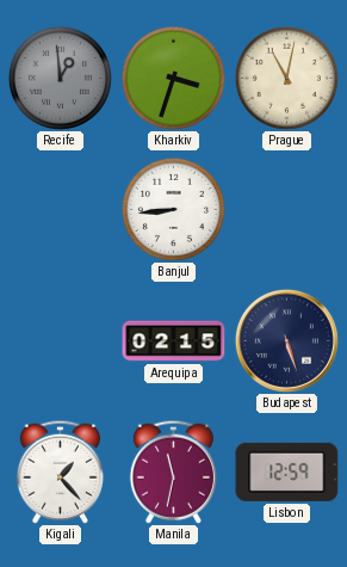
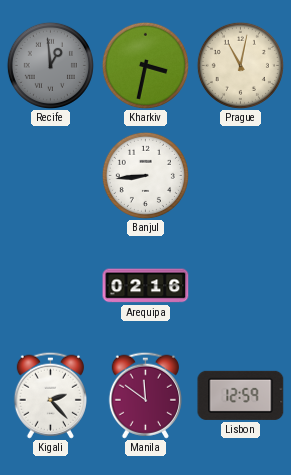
Kharkiv: 3:33 -> 3:32
Arequipa: 02:15 -> 02:16
Budapest: 5:27 -> none
Kigali: 1:23 -> 2:23
Manila: 11:32 -> 11:51
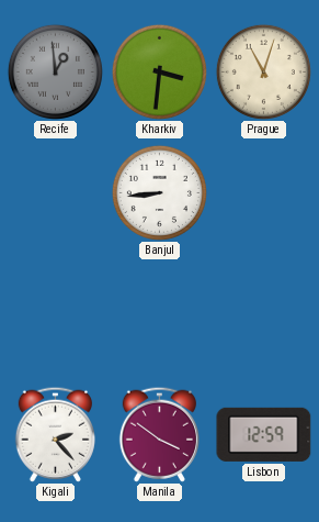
Kharkiv: 3:32 -> 3:31
Prague: 11:02 -> 11:03
Arequipa: 02:16 -> none
Manila: 11:51 -> 3:51
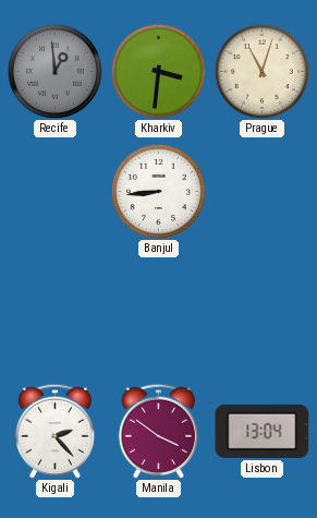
Lisbon: 12:59 -> 13:04
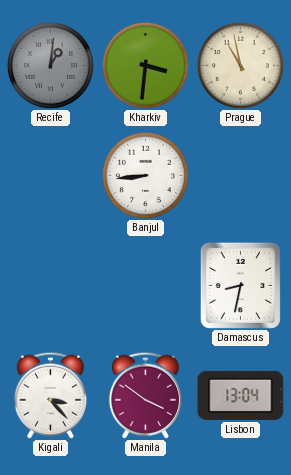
Recife: 12:59 -> 1:01
Prague: 11:03 -> 10:58
Damascus: none -> 8:32
Kigali: 2:23 -> 3:23
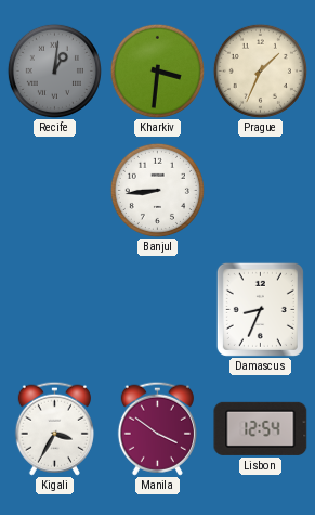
Prague: 10:58 -> 1:34
Damascus: 8:32 -> 8:34
Kigali: 3:23 -> 3:35
Lisbon: 13:04 -> 12:54
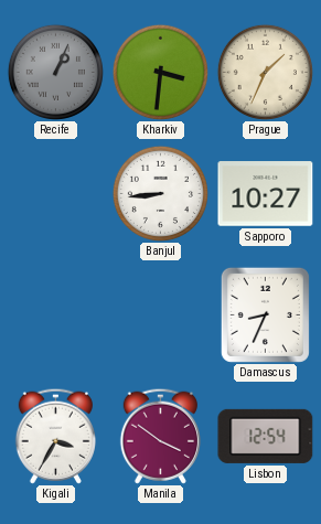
Recife: 1:01 -> 1:04
Sapporo: none -> 10:27
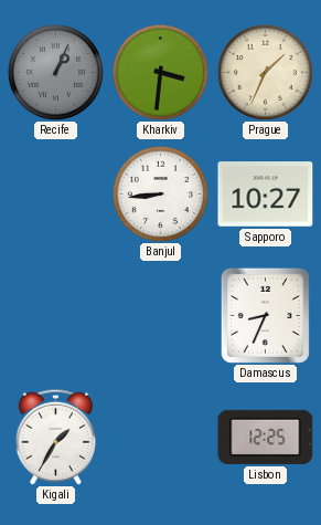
Kigali: 3:35 -> 1:35
Manila: 3:51 -> none
Lisbon: 12:54 -> 12:25
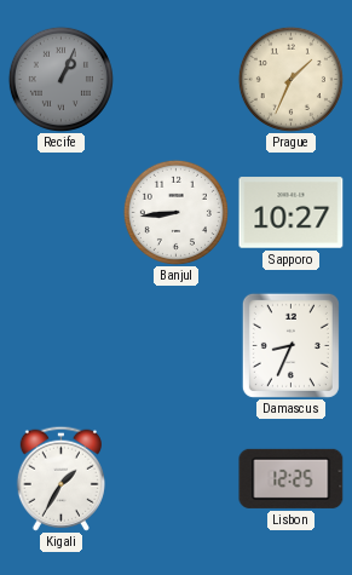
Kharkiv: 3:31 -> none
